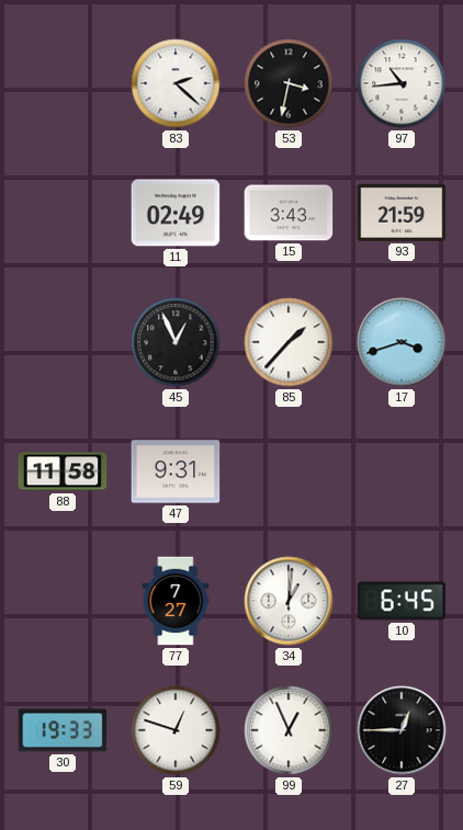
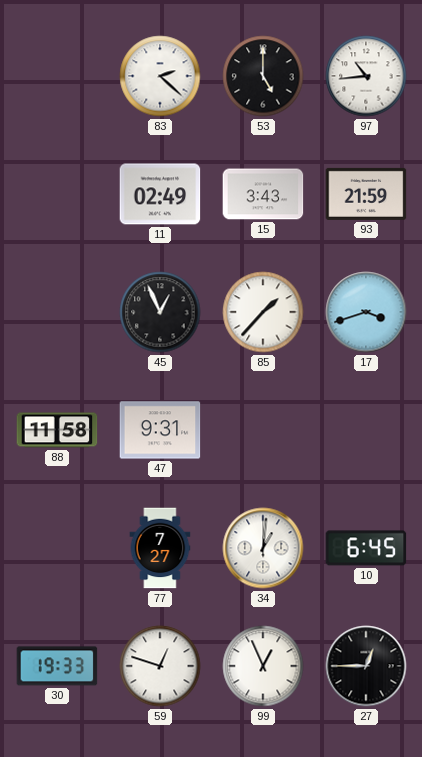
53: 3:32 -> 5:00
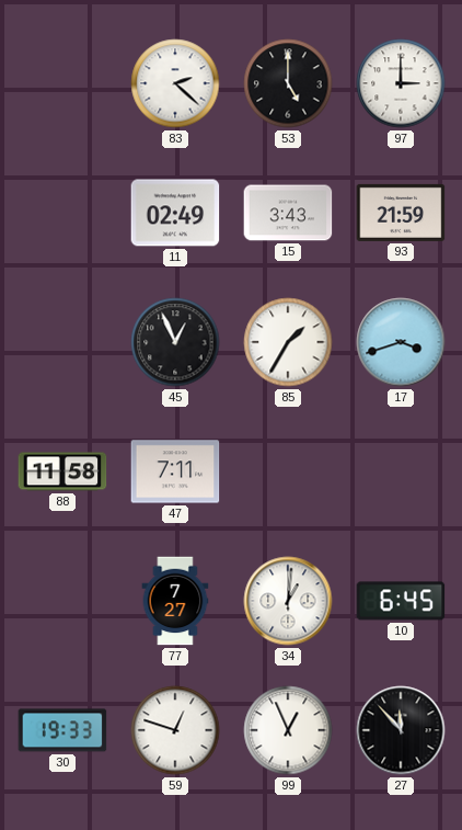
97: 10:44 -> 3:00
85: 1:37 -> 1:35
47: 9:31 -> 7:11
27: 12:45 -> 11:53
